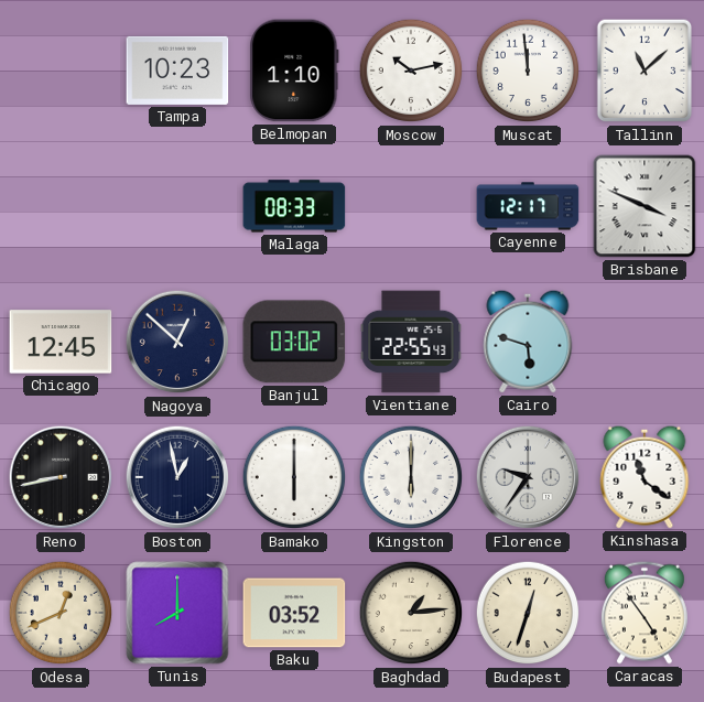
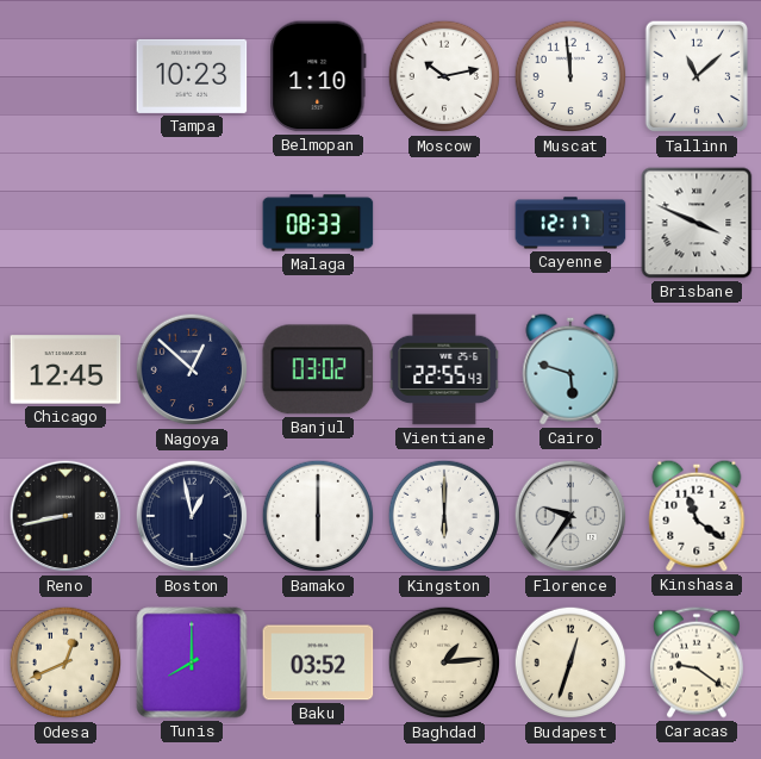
Caracas: 4:54 -> 9:21
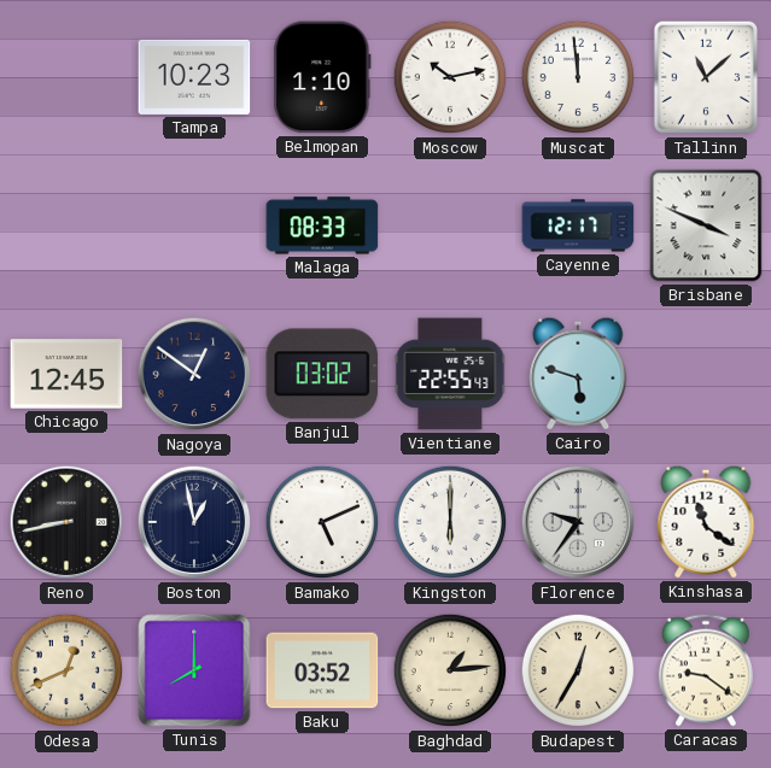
Nagoya: 12:52 -> 12:51
Bamako: 6:00 -> 5:11
Budapest: 12:33 -> 12:35
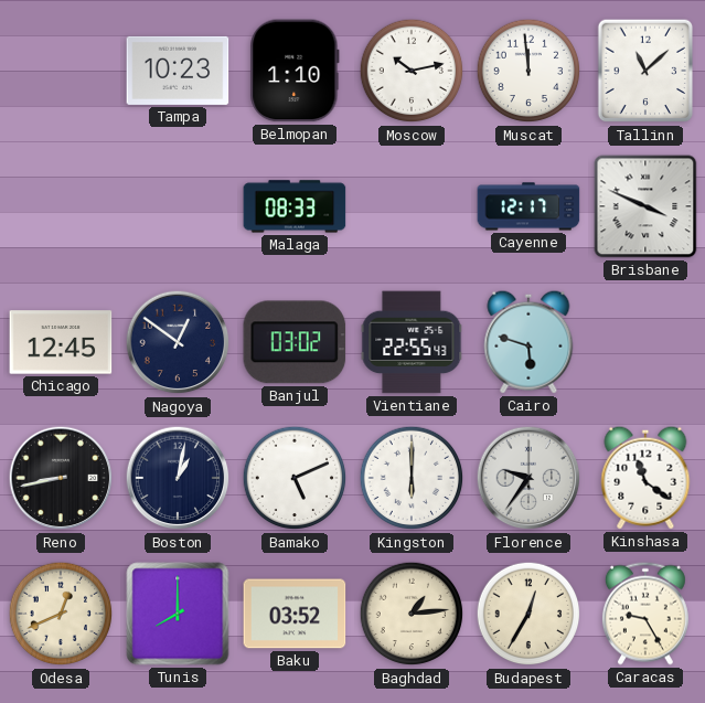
Boston: 12:58 -> 1:02
Caracas: 9:21 -> 9:25
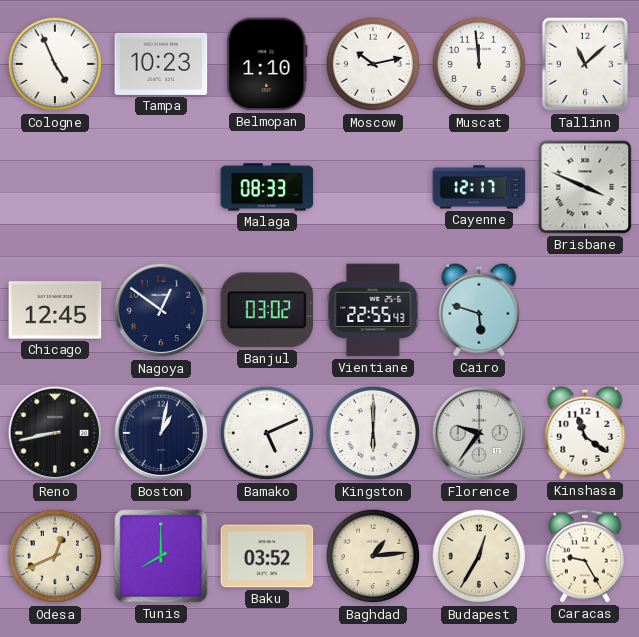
Cologne: none -> 4:56
